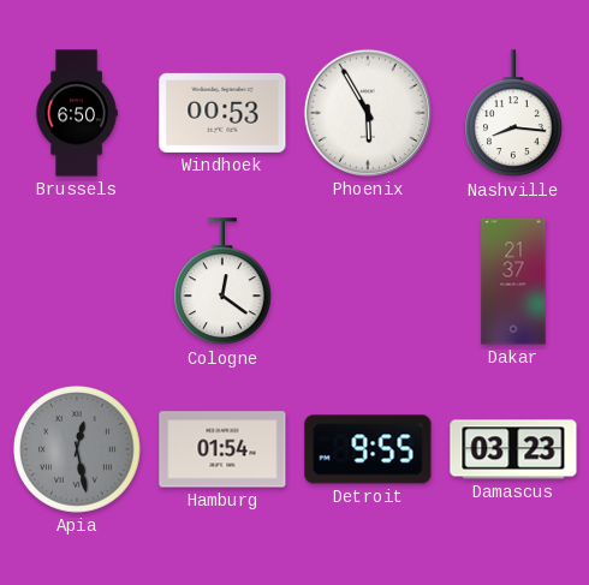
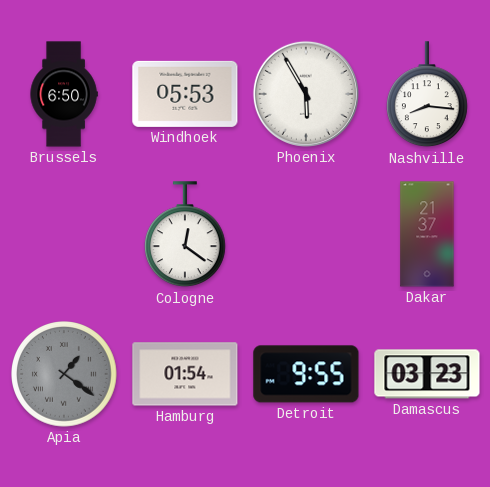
Windhoek: 00:53 -> 05:53
Apia: 12:28 -> 1:21
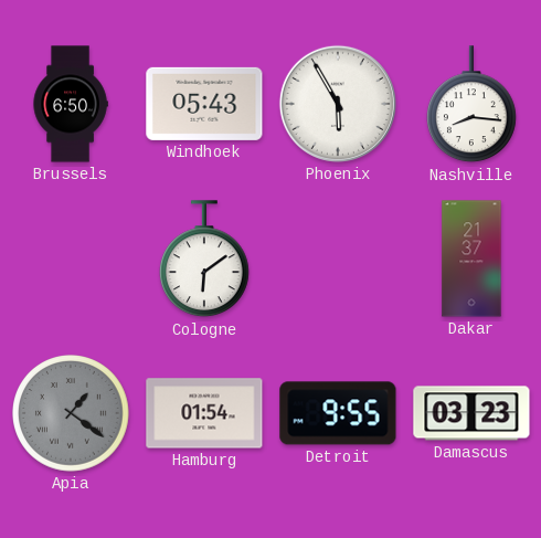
Windhoek: 05:53 -> 05:43
Cologne: 12:21 -> 6:09
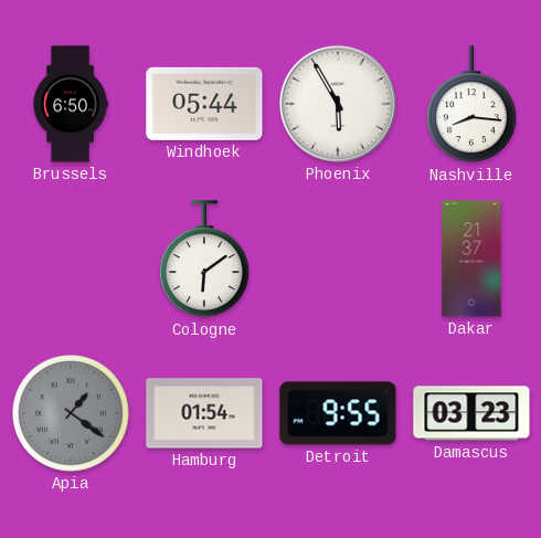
Windhoek: 05:43 -> 05:44
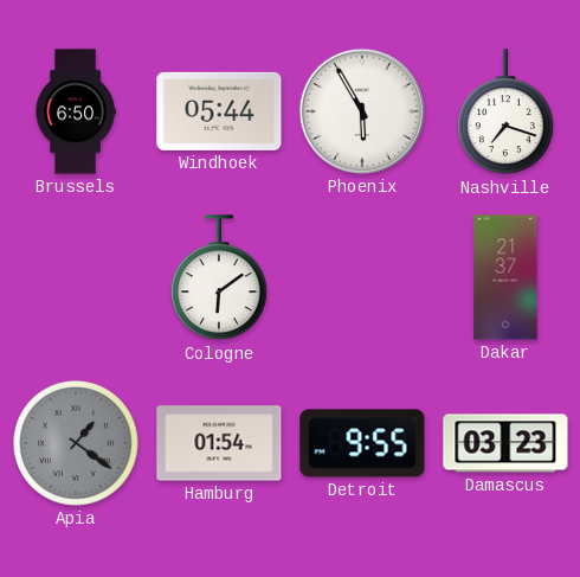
Nashville: 8:16 -> 7:18
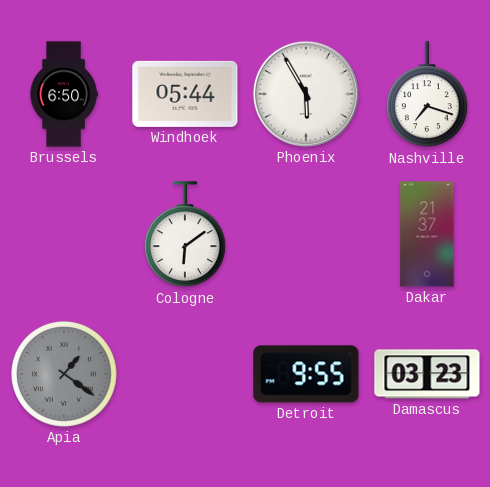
Hamburg: 01:54 -> none
